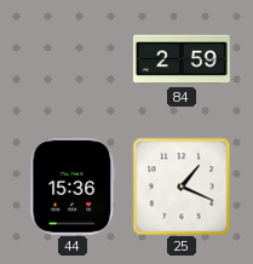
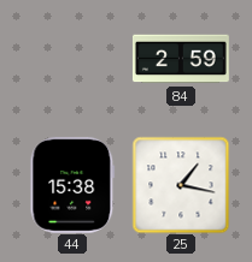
44: 15:36 -> 15:38
25: 1:19 -> 1:17
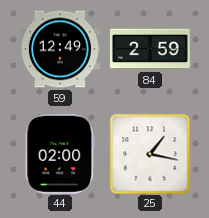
59: none -> 12:49
44: 15:38 -> 02:00
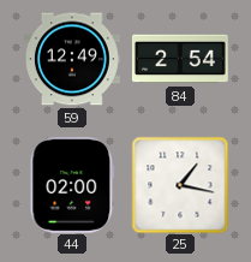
84: 2:59 -> 2:54
